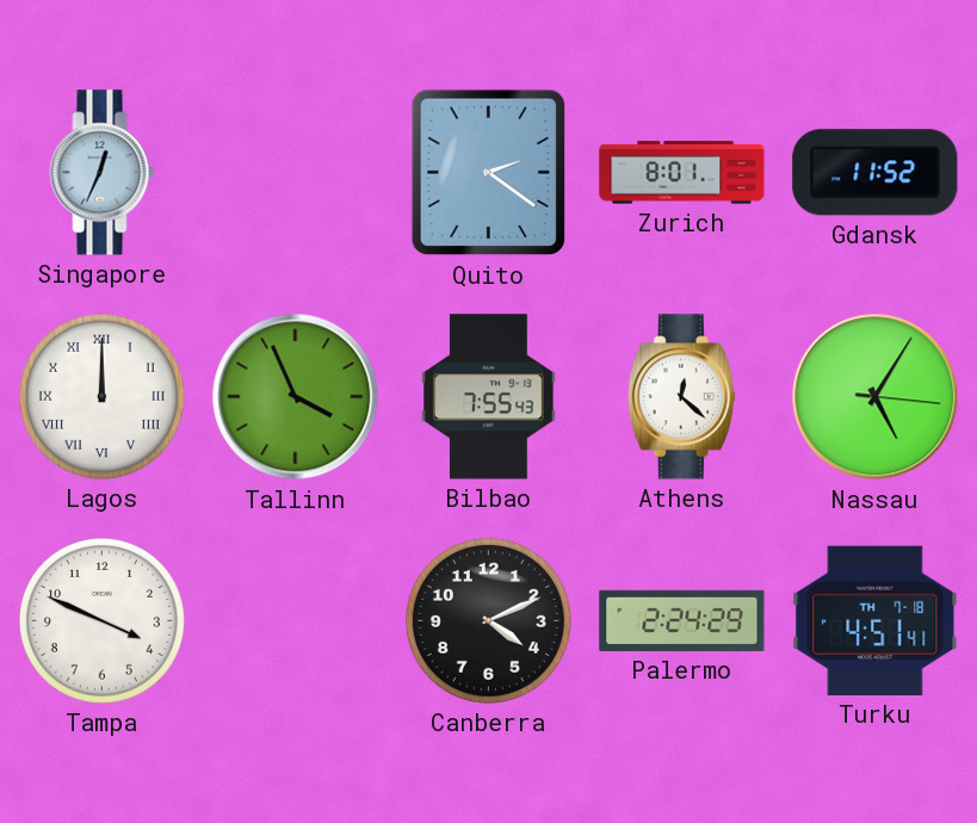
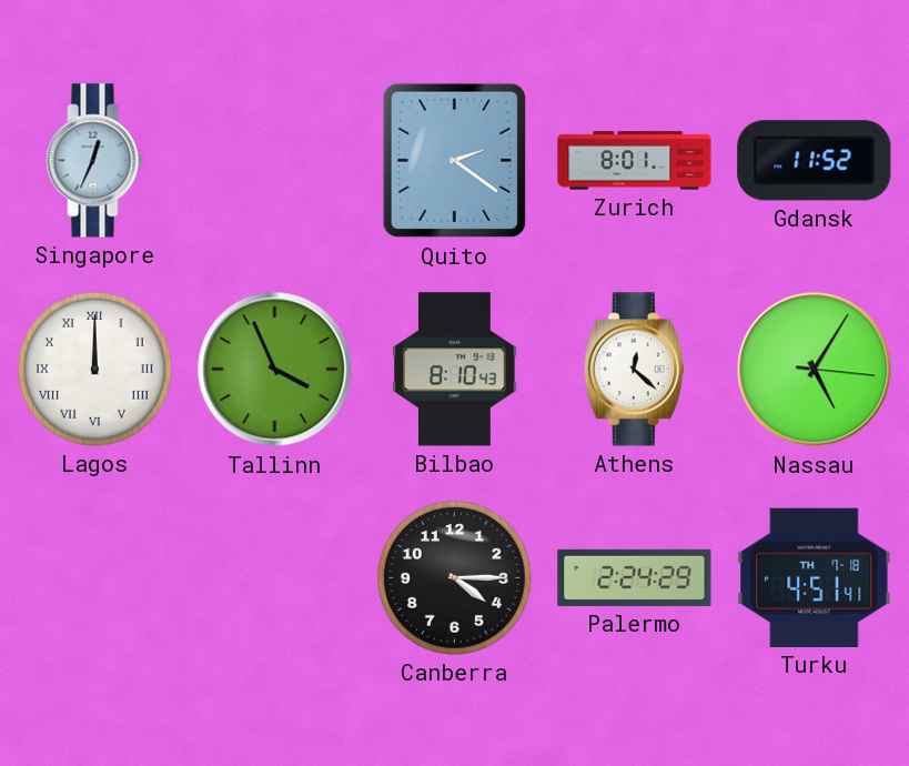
Bilbao: 7:55 -> 8:10
Tampa: 3:49 -> none
Canberra: 4:11 -> 4:15
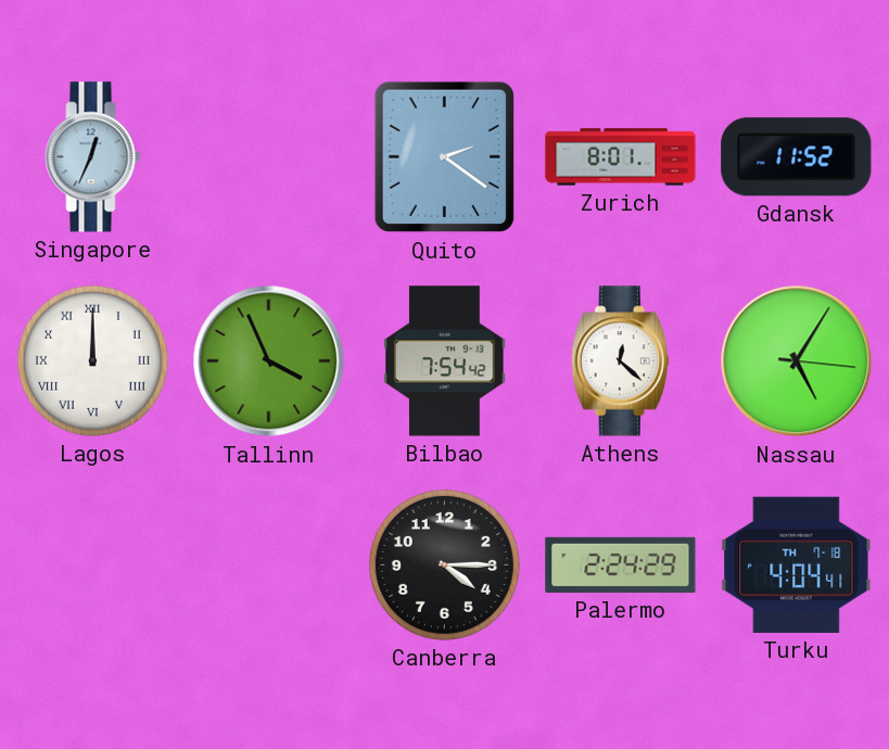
Bilbao: 8:10 -> 7:54
Turku: 4:51 -> 4:04
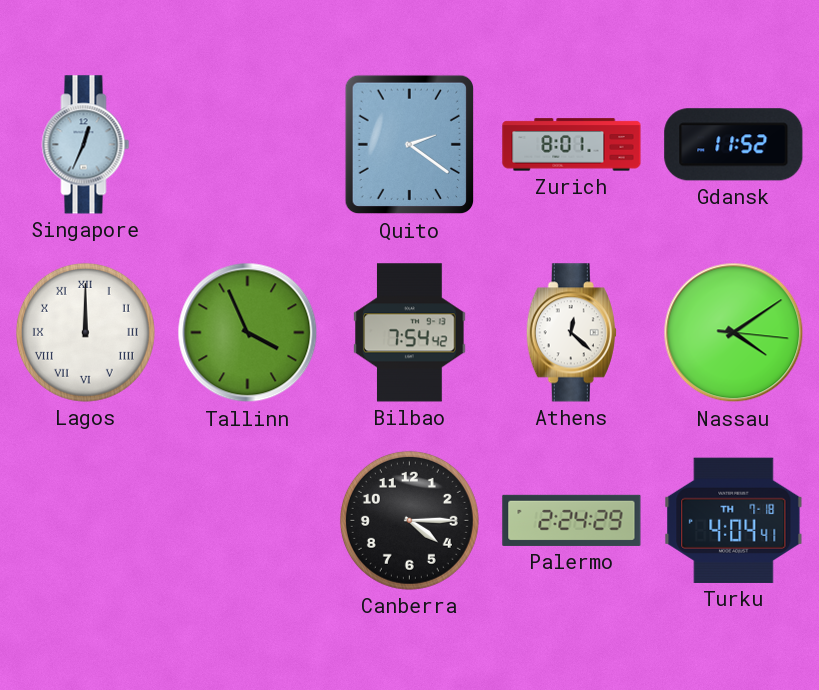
Nassau: 5:05 -> 4:09
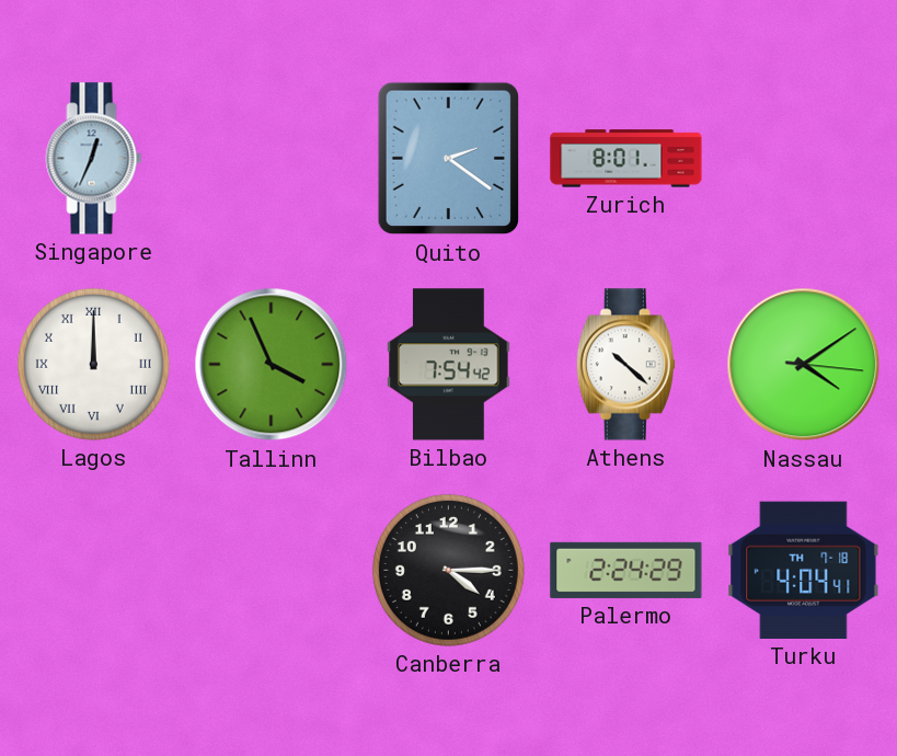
Gdansk: 11:52 -> none
Athens: 12:22 -> 10:22
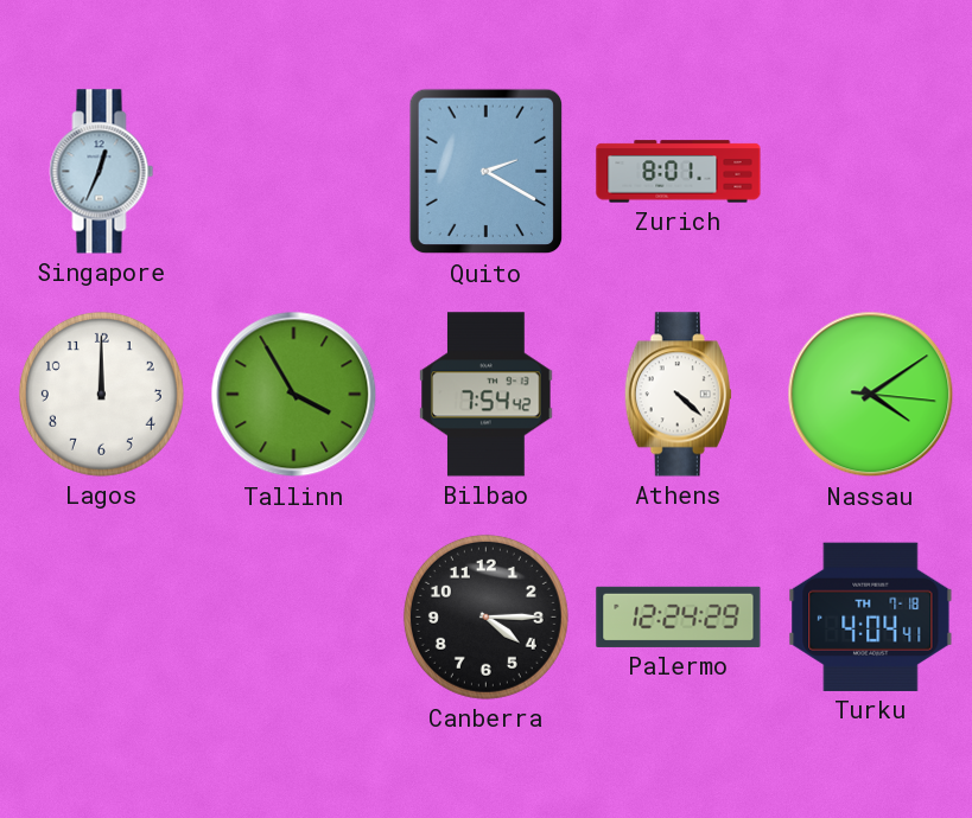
Quito: 2:21 -> 2:20
Lagos numerals: Roman -> Arabic
Tallinn: 3:56 -> 3:55
Athens: 10:22 -> 4:22
Palermo: 2:24 -> 12:24
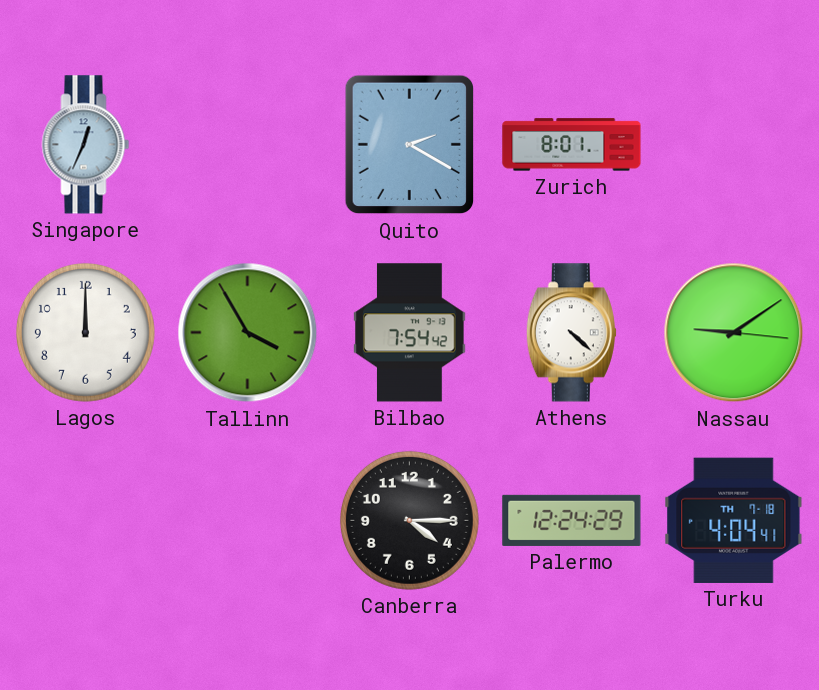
Nassau: 4:09 -> 9:09
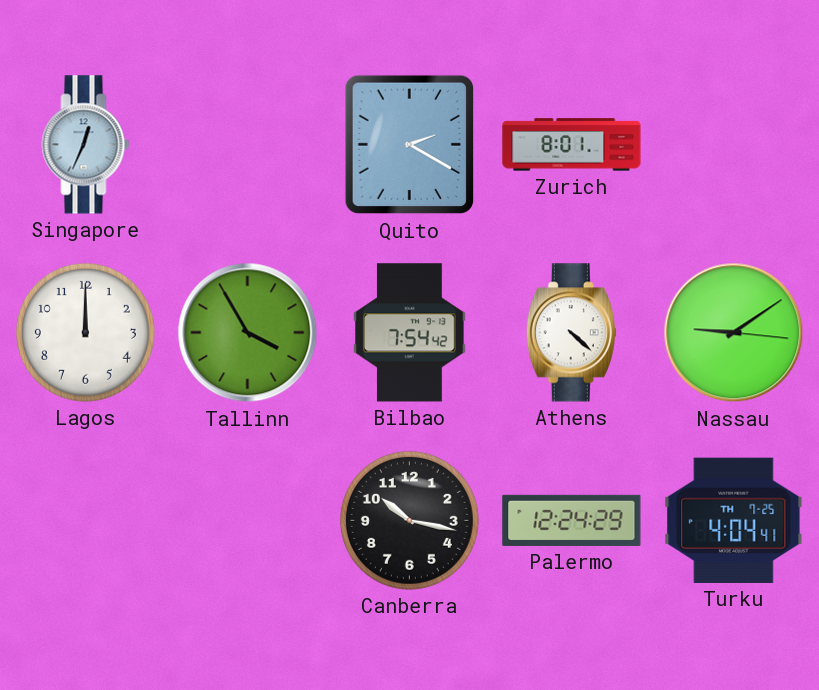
Canberra: 4:15 -> 10:17
Turku date: TH 7-18 -> TH 7-25
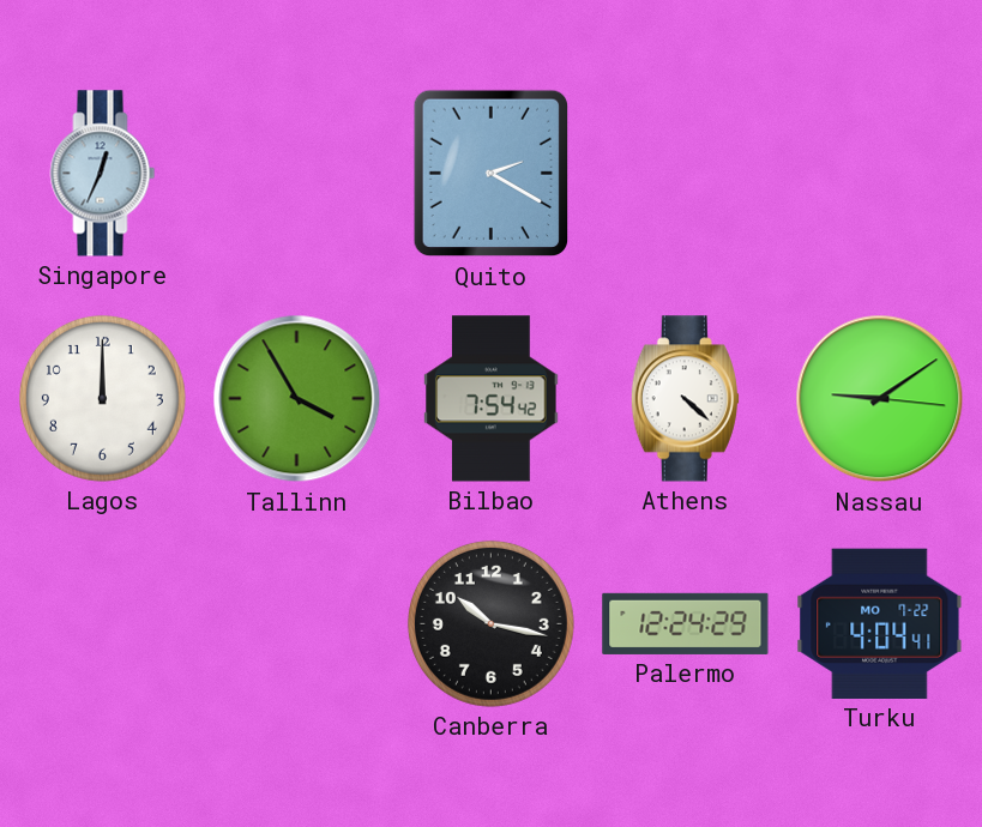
Zurich: 8:01 -> none
Turku date: TH 7-25 -> MO 7-22
